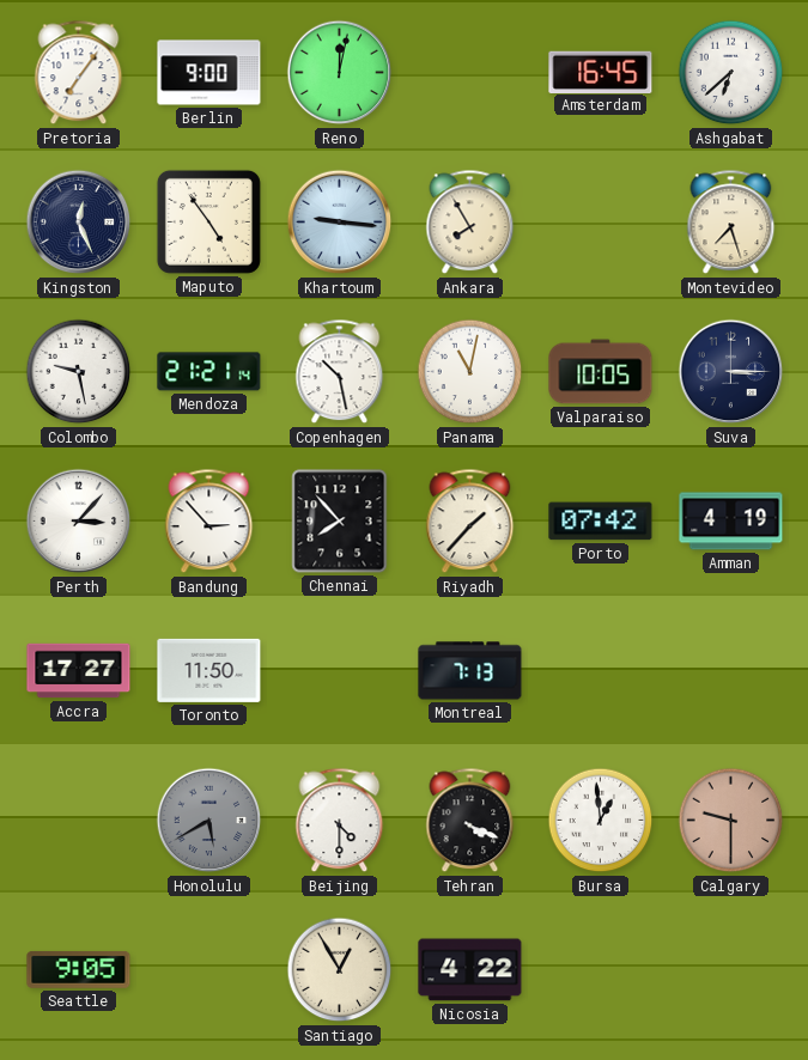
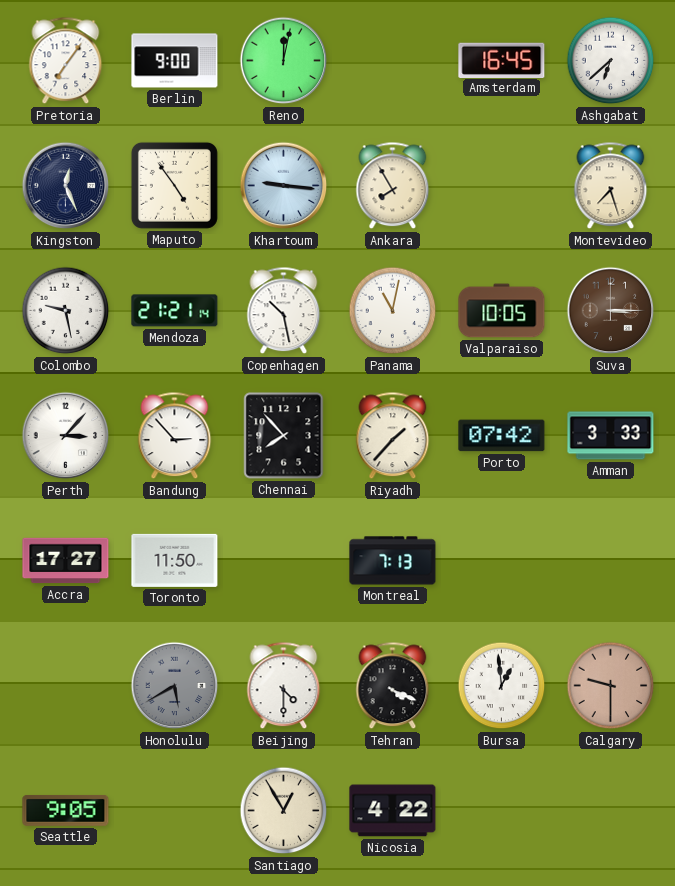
Suva dial: navy -> brown
Amman: 4:19 -> 3:33
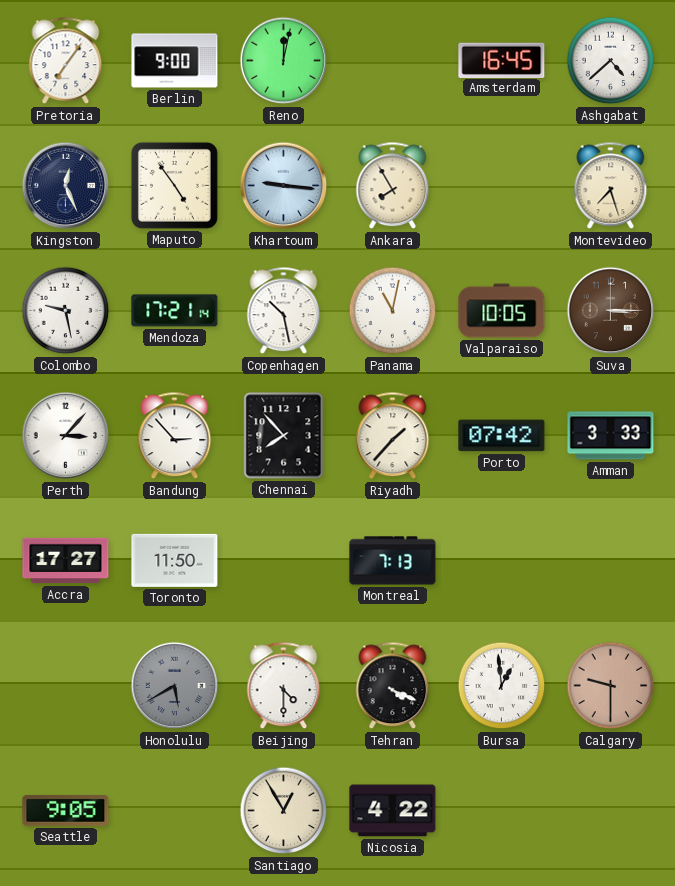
Ashgabat: 6:38 -> 4:38
Mendoza: 21:21 -> 17:21
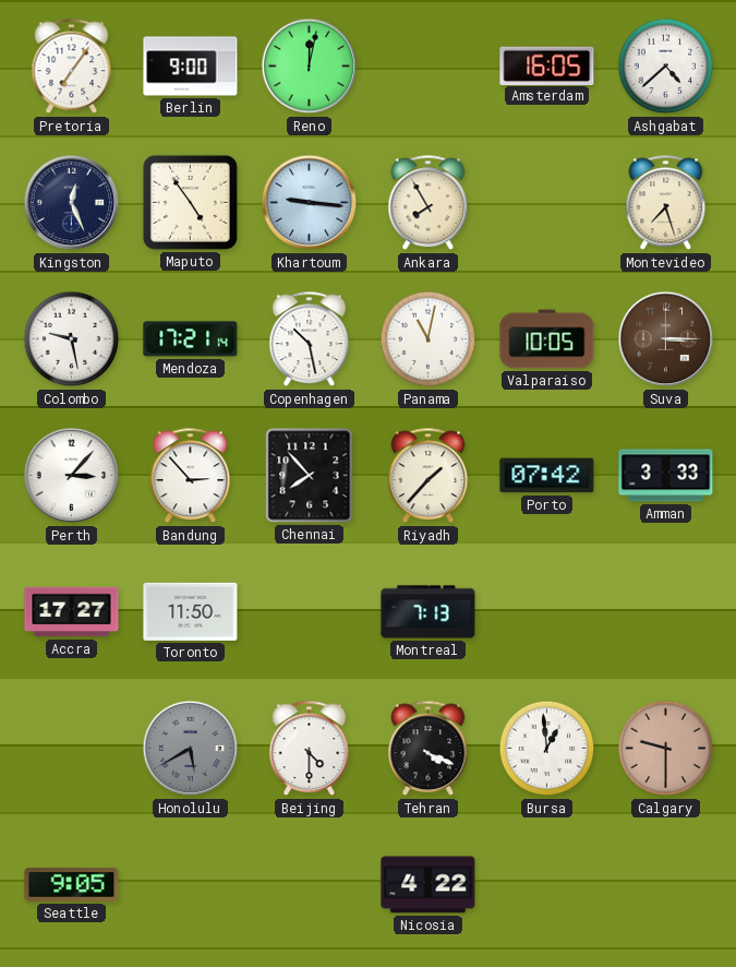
Amsterdam: 16:45 -> 16:05
Santiago: 12:55 -> none
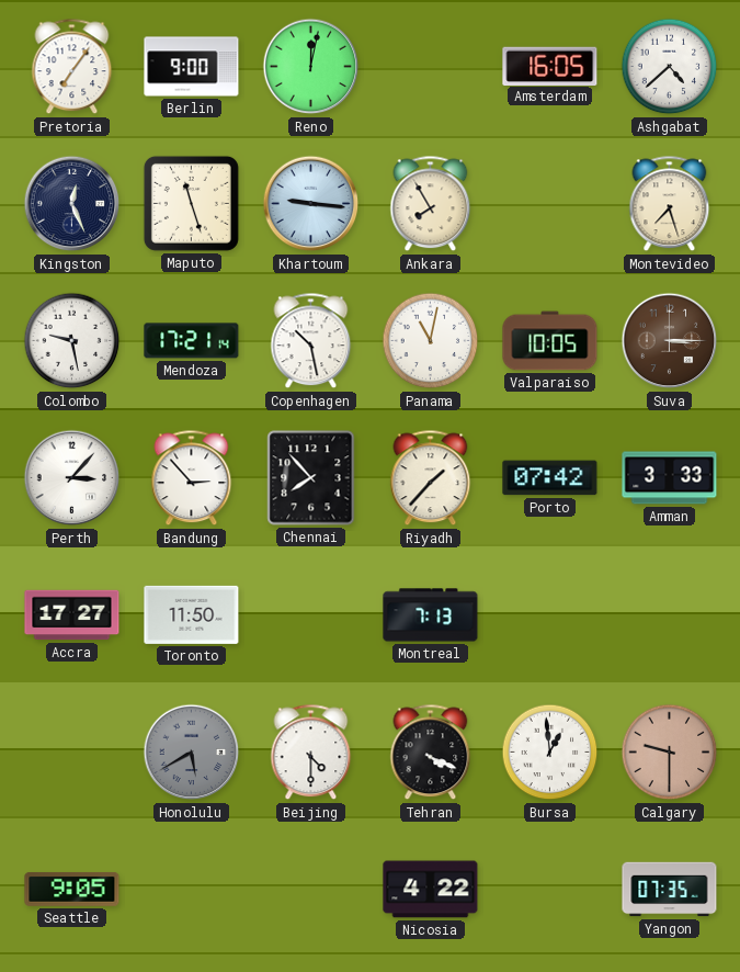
Maputo: 4:54 -> 11:27
Yangon: none -> 07:35
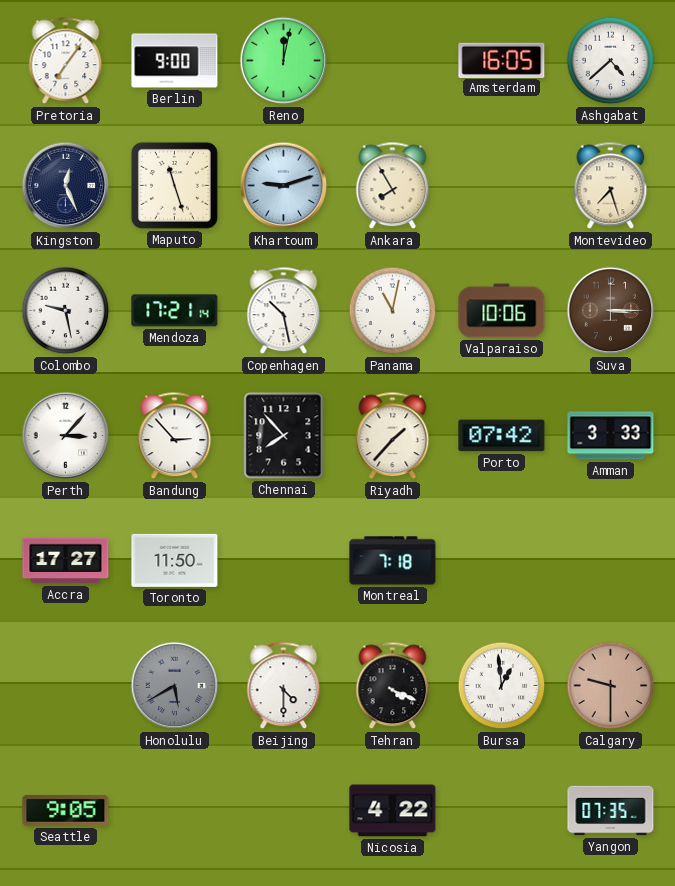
Khartoum: 9:16 -> 9:12
Valparaiso: 10:05 -> 10:06
Montreal: 7:13 -> 7:18
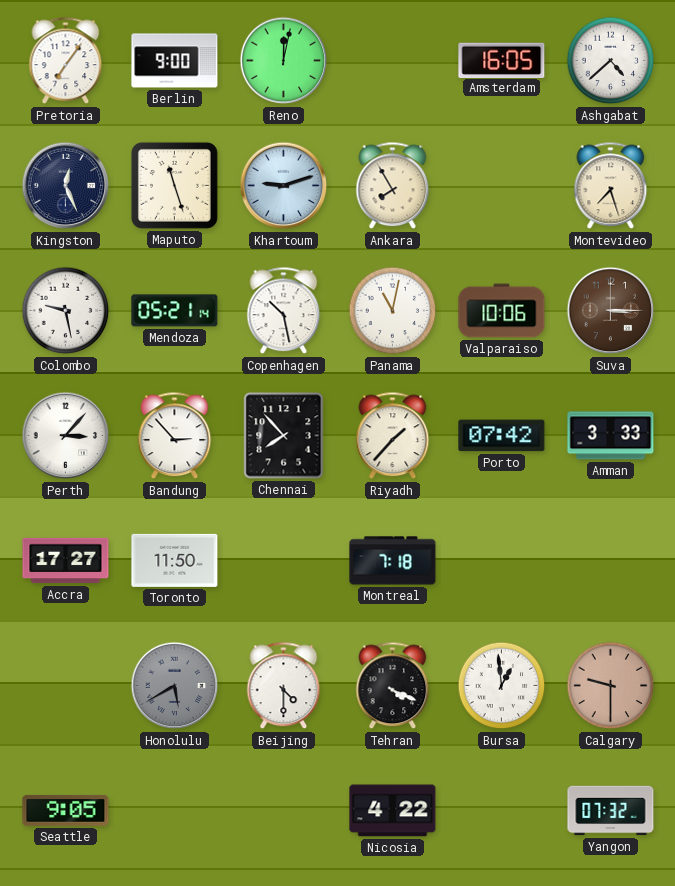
Mendoza: 17:21 -> 05:21
Yangon: 07:35 -> 07:32
